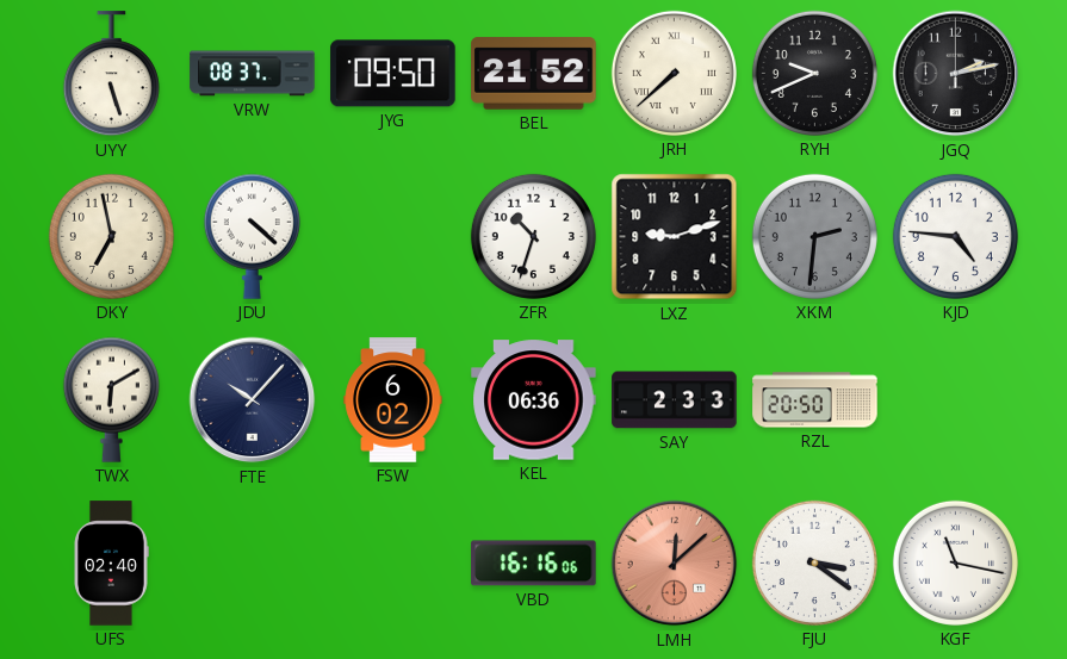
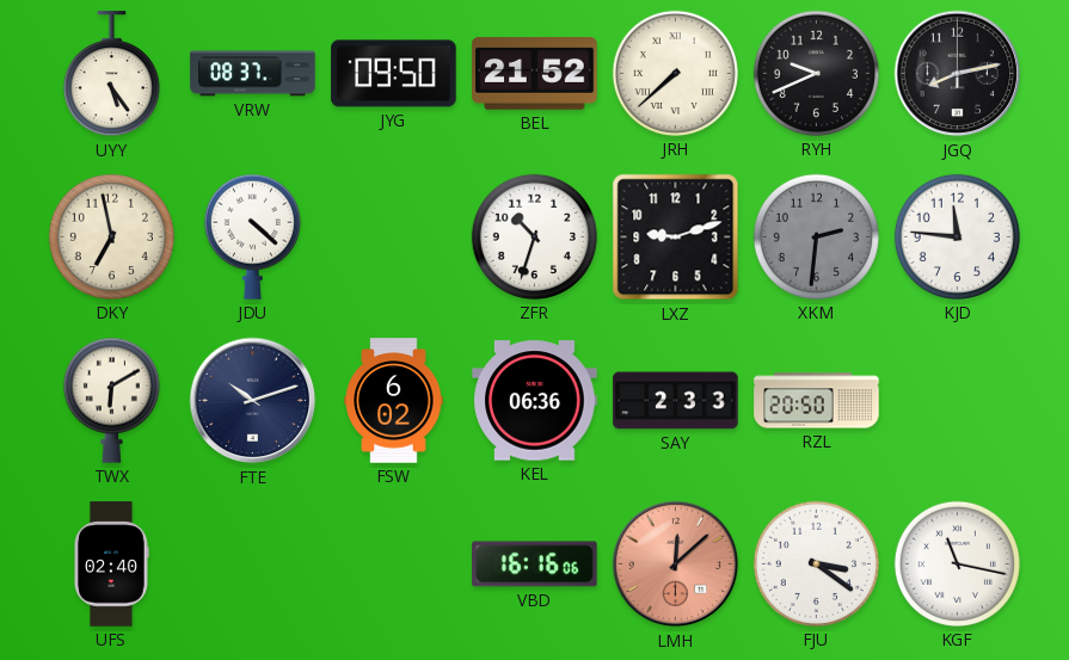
UYY: 5:27 -> 5:24
JGQ: 2:13 -> 8:13
KJD: 4:46 -> 11:46
FTE: 10:07 -> 10:12
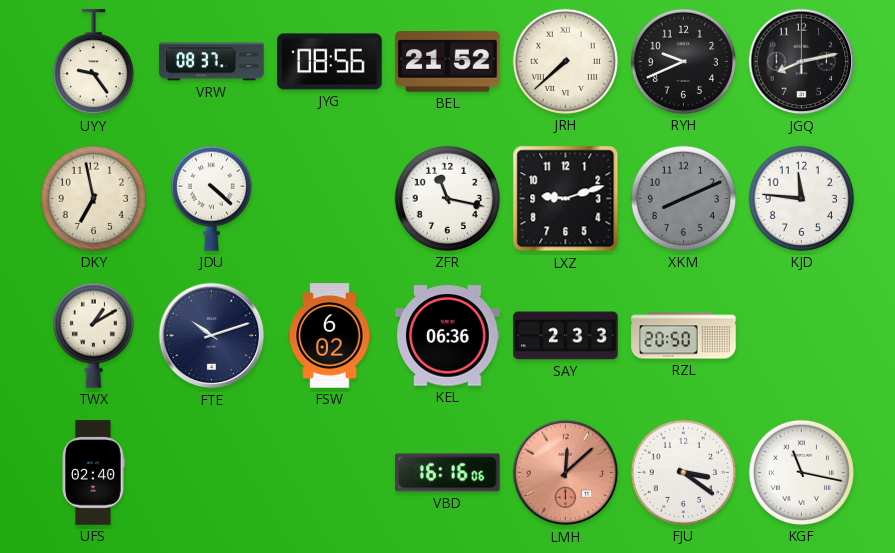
UYY: 5:24 -> 9:24
JYG: 09:50 -> 08:56
ZFR: 10:33 -> 11:17
XKM: 2:31 -> 8:11
TWX: 6:10 -> 1:10
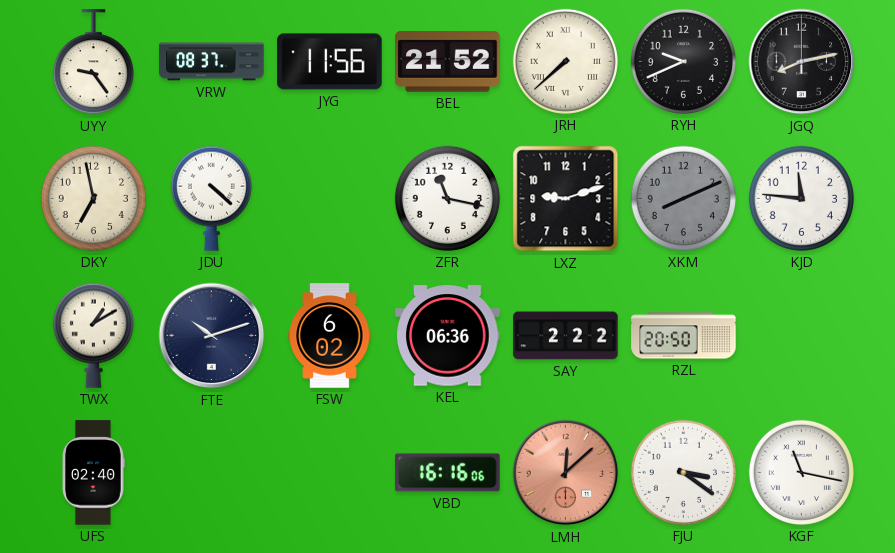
JYG: 08:56 -> 11:56
SAY: 2:33 -> 2:22
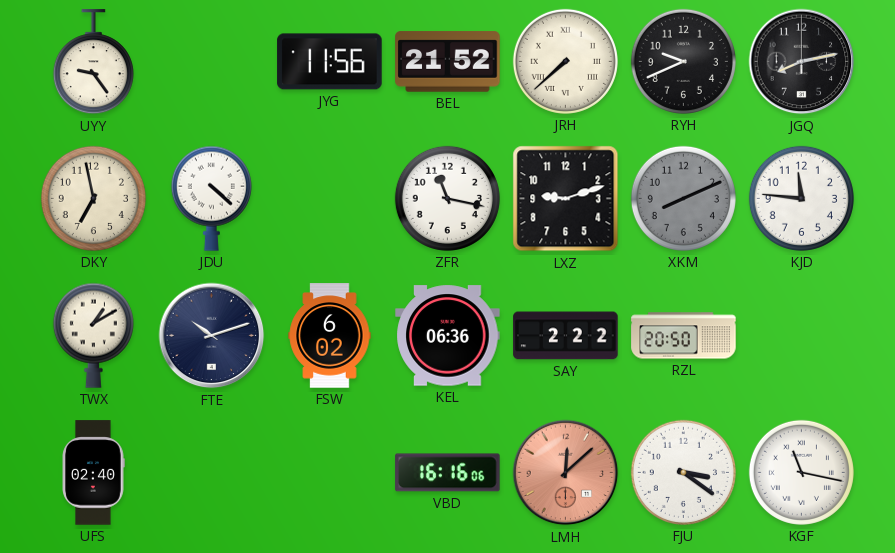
VRW: 08:37 -> none
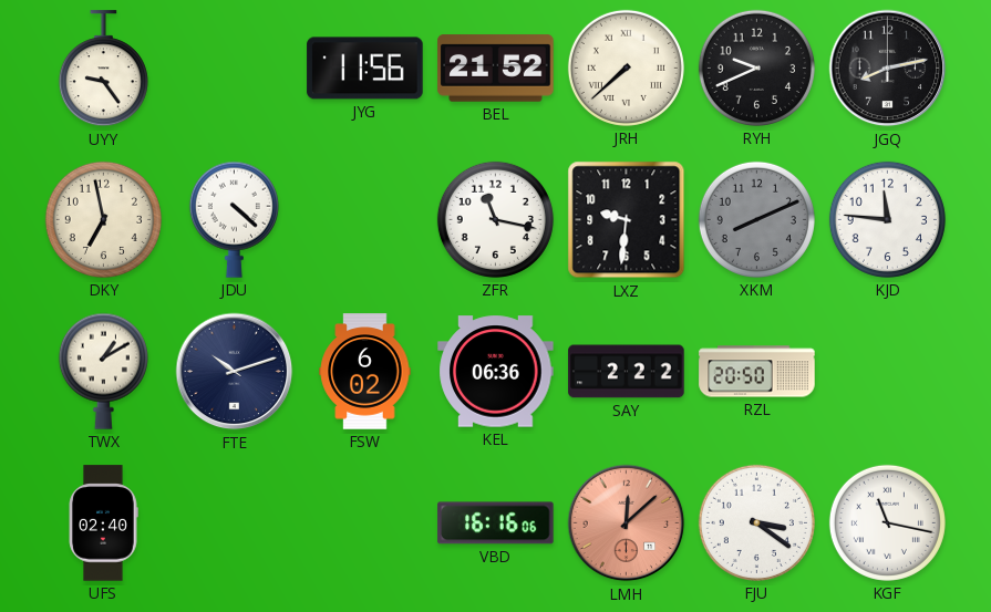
LXZ: 9:12 -> 9:31
